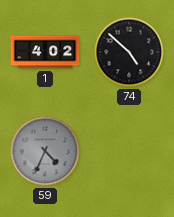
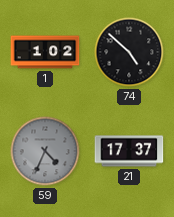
1: 4:02 -> 1:02
21: none -> 17:37
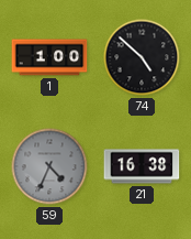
1: 1:02 -> 1:00
21: 17:37 -> 16:38
